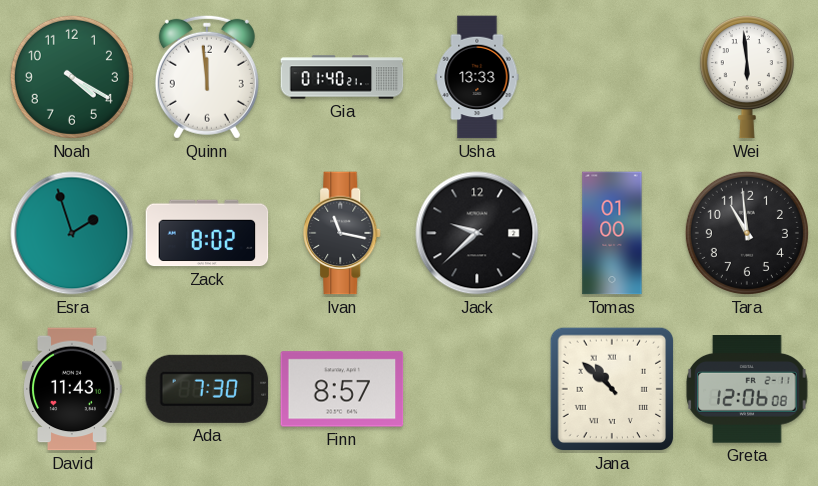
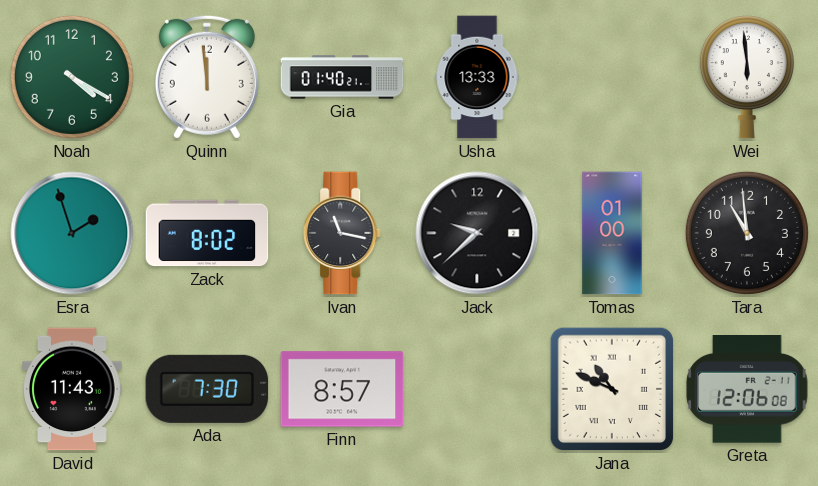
Jana: 10:52 -> 10:49
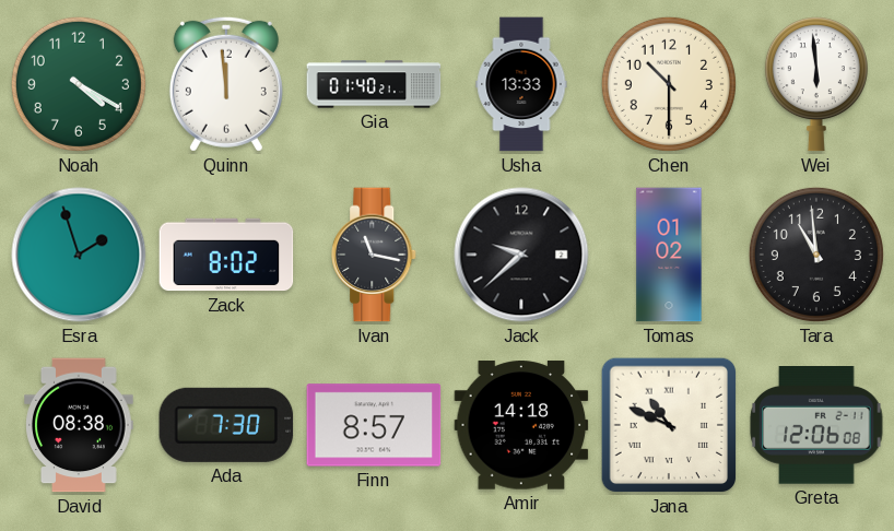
Chen: none -> 10:30
Tomas: 01:00 -> 01:02
David: 11:43 -> 08:38
Amir: none -> 14:18
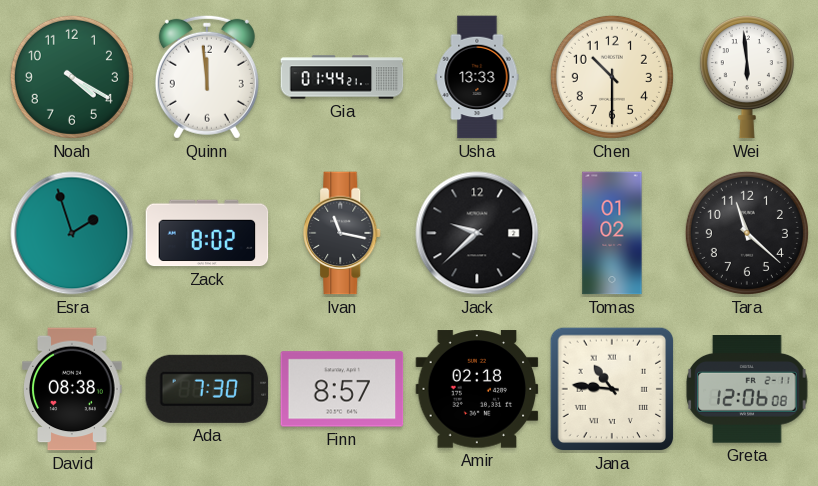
Gia: 01:40 -> 01:44
Tara: 10:59 -> 11:22
Amir: 14:18 -> 02:18
Jana: 10:49 -> 10:46
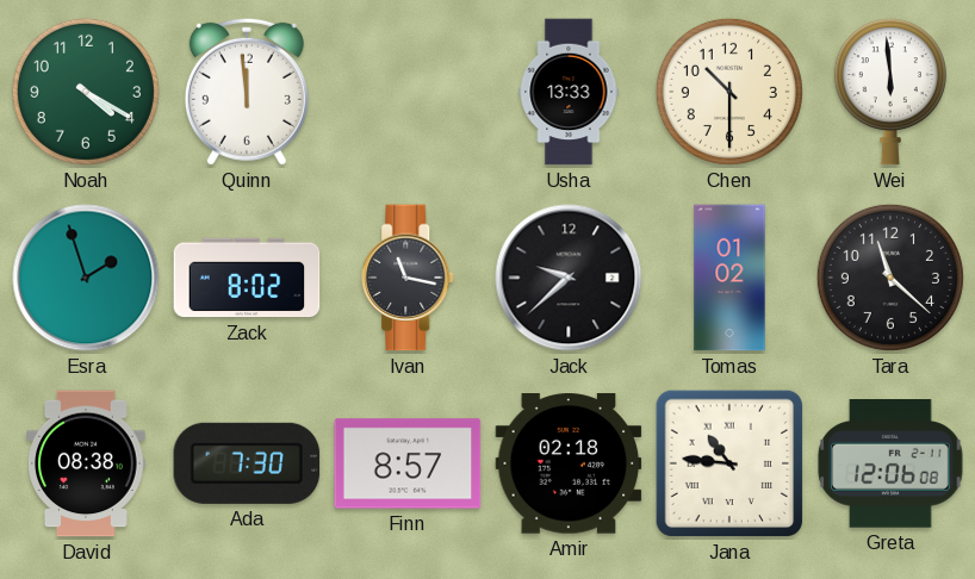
Gia: 01:44 -> none
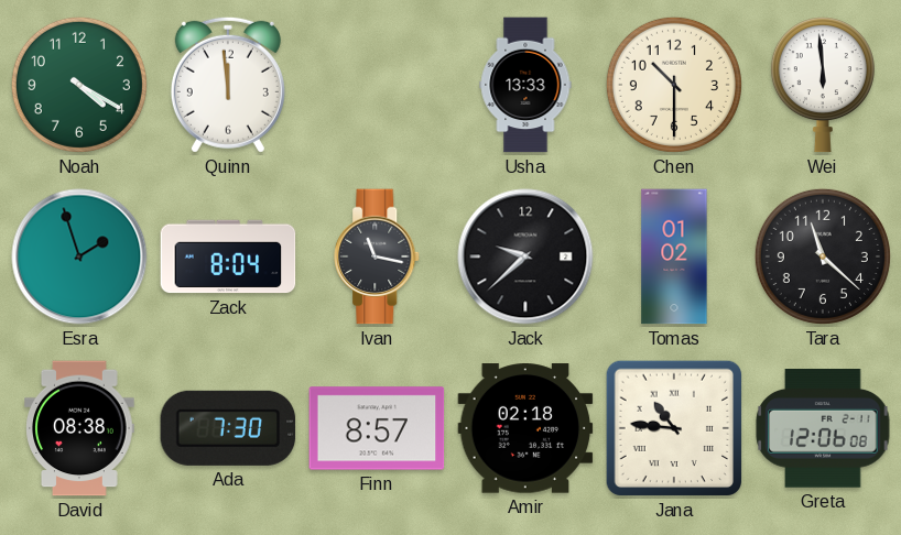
Zack: 8:02 -> 8:04
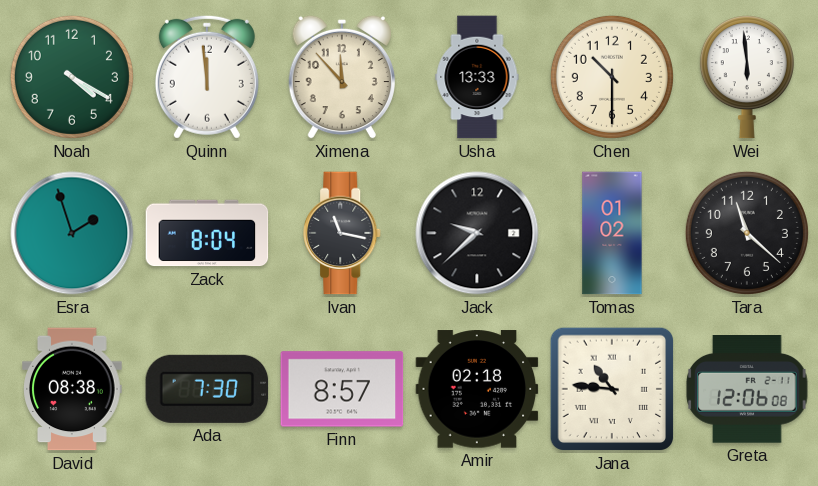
Ximena: none -> 11:53
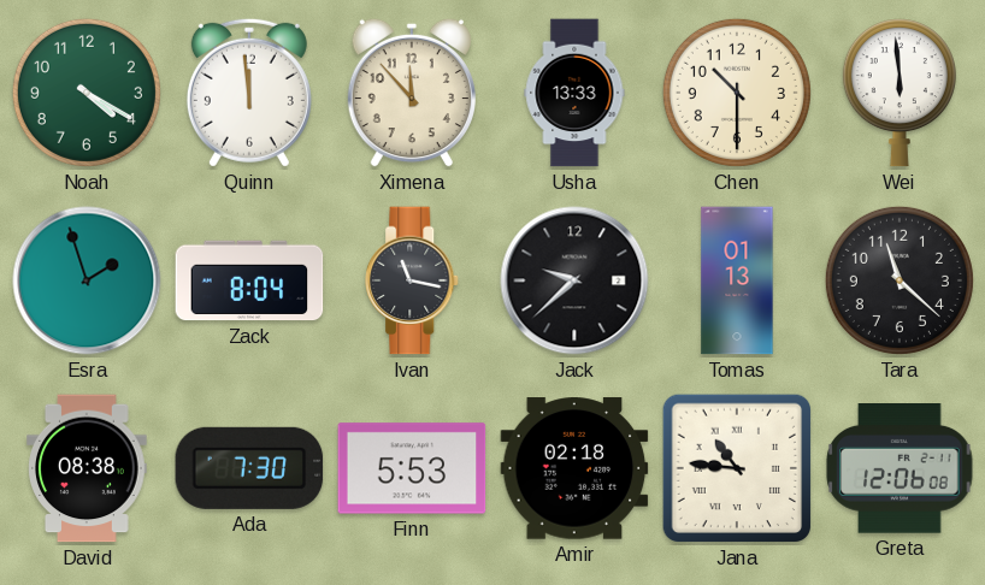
Tomas: 01:02 -> 01:13
Finn: 8:57 -> 5:53
